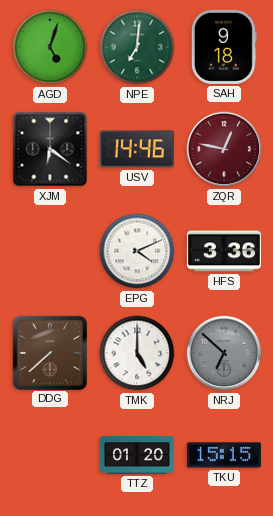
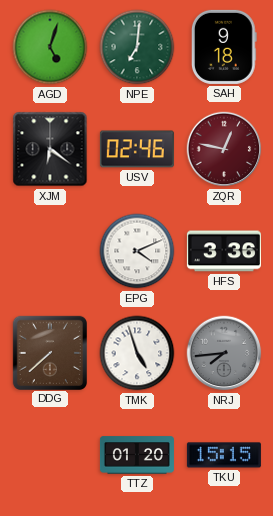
USV: 14:46 -> 02:46
TMK: 5:00 -> 4:57
NRJ: 6:52 -> 7:44
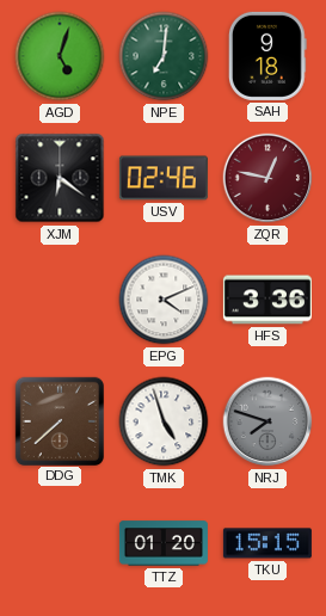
NRJ: 7:44 -> 7:48
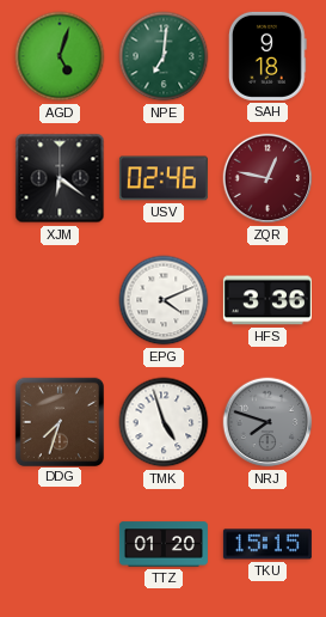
DDG: 7:38 -> 7:33
